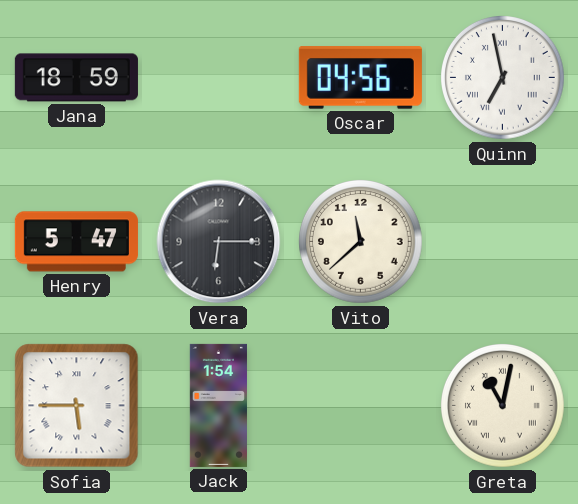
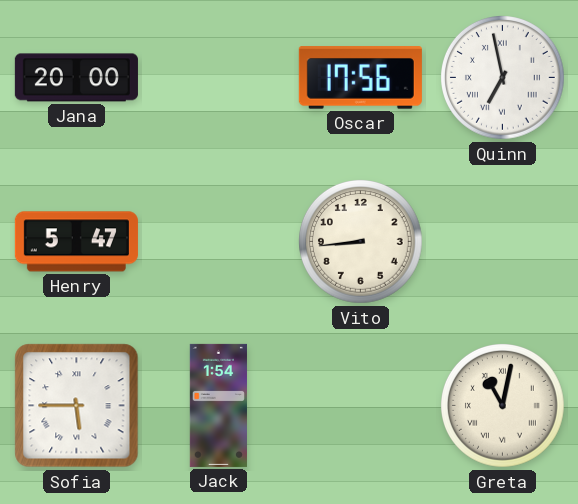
Jana: 18:59 -> 20:00
Oscar: 04:56 -> 17:56
Vera: 6:15 -> none
Vito: 11:38 -> 8:44
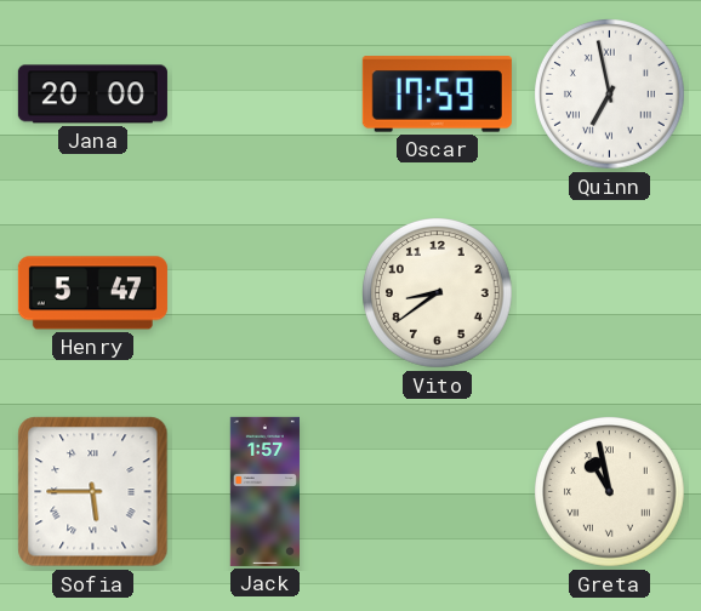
Oscar: 17:56 -> 17:59
Vito: 8:44 -> 8:39
Jack: 1:54 -> 1:57
Greta: 11:02 -> 10:58
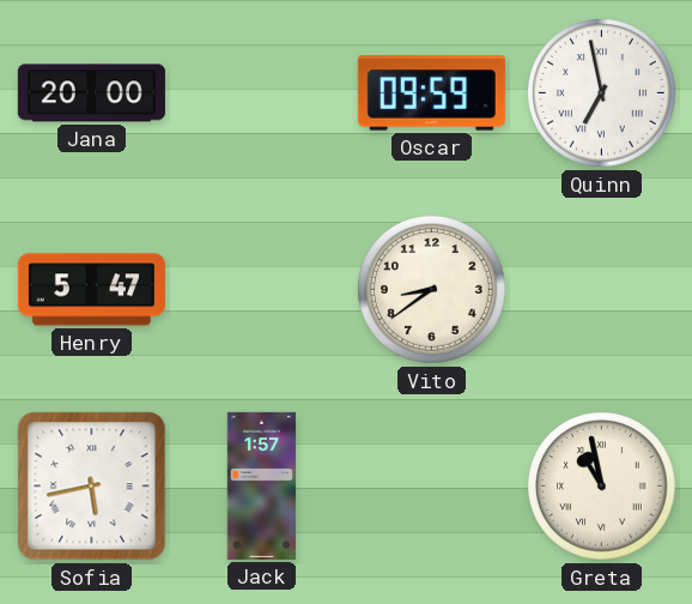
Oscar: 17:59 -> 09:59
Sofia: 5:45 -> 5:43
